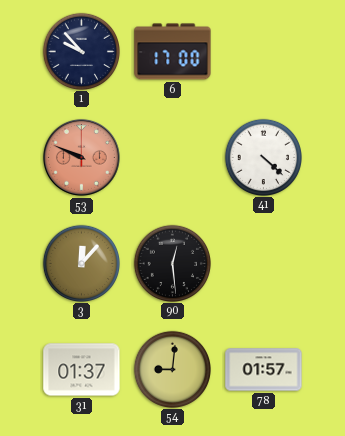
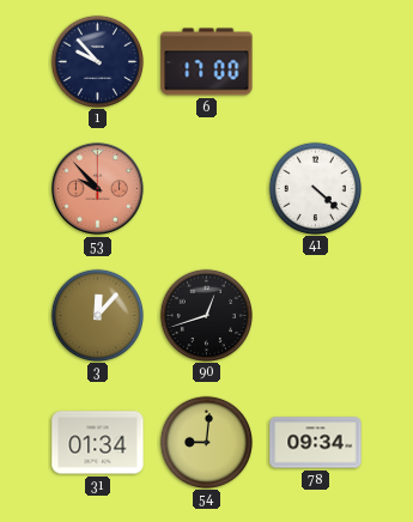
53: 9:49 -> 9:53
90: 12:29 -> 12:42
31: 01:37 -> 01:34
78: 01:57 -> 09:34
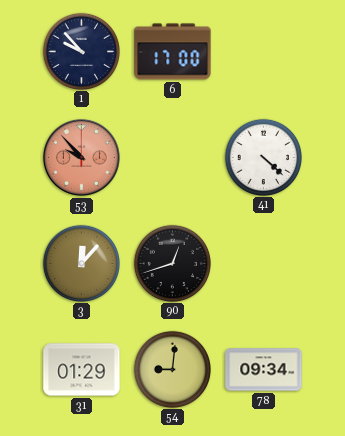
31: 01:34 -> 01:29
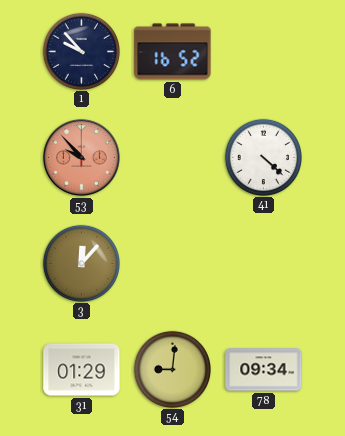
6: 17:00 -> 16:52
90: 12:42 -> none
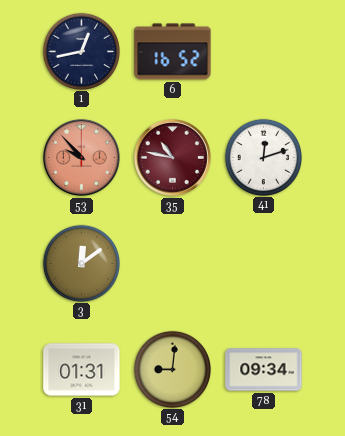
1: 9:53 -> 12:43
35: none -> 10:47
41: 4:22 -> 12:12
3: 12:07 -> 12:09
31: 01:29 -> 01:31
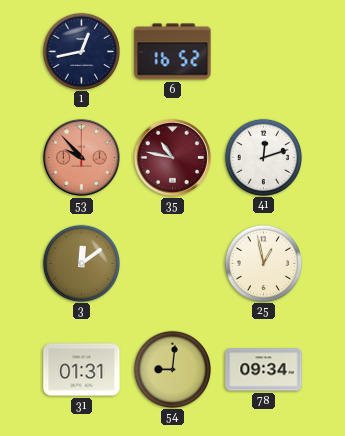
25: none -> 12:58
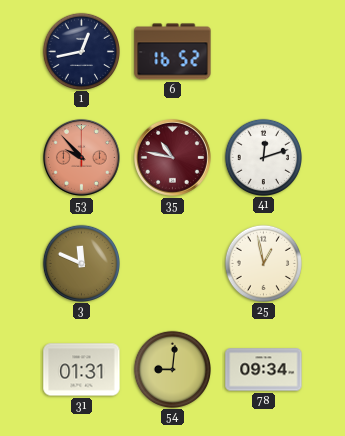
3: 12:09 -> 11:49
